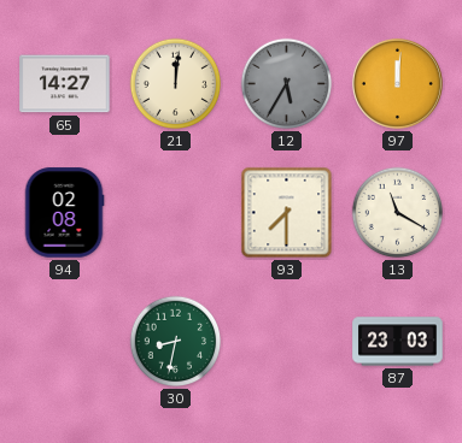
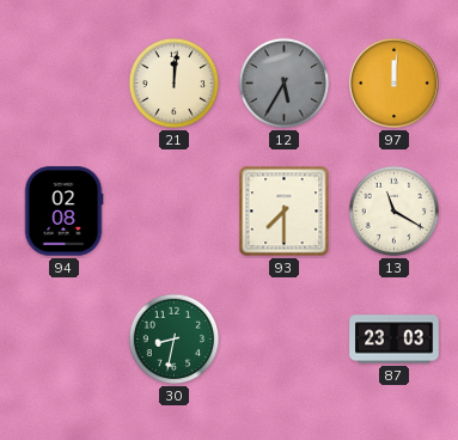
65: 14:27 -> none
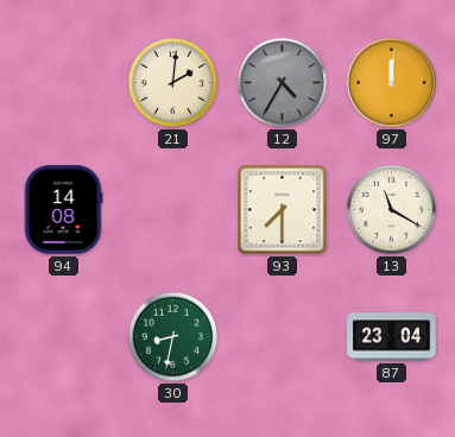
21: 12:01 -> 2:01
12: 5:35 -> 4:35
94: 02:08 -> 14:08
87: 23:03 -> 23:04
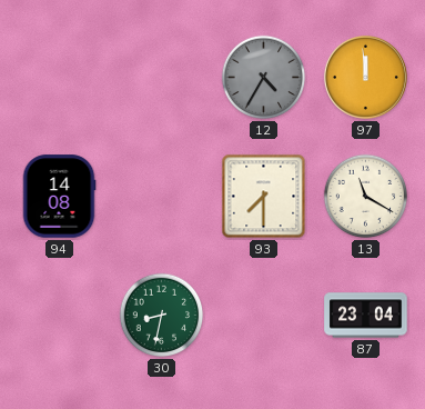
21: 2:01 -> none
97: 12:01 -> 11:59
